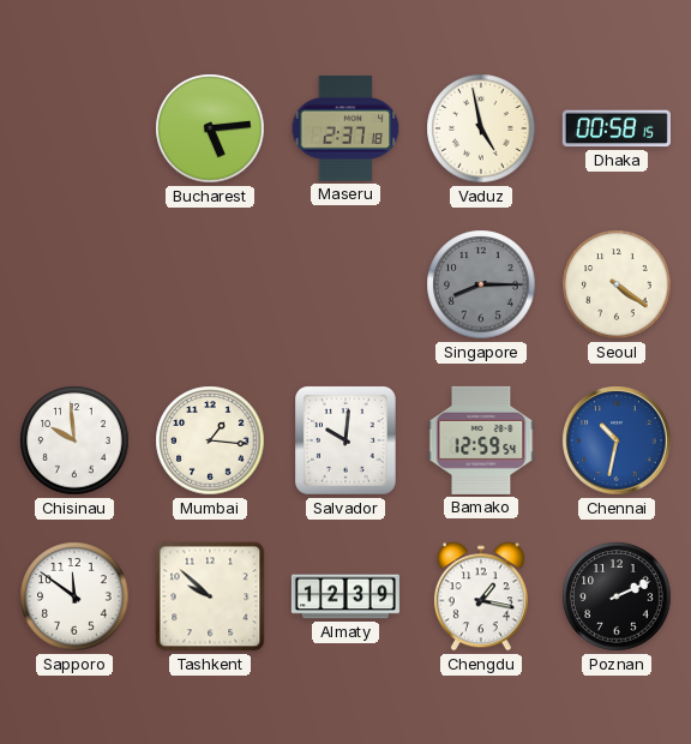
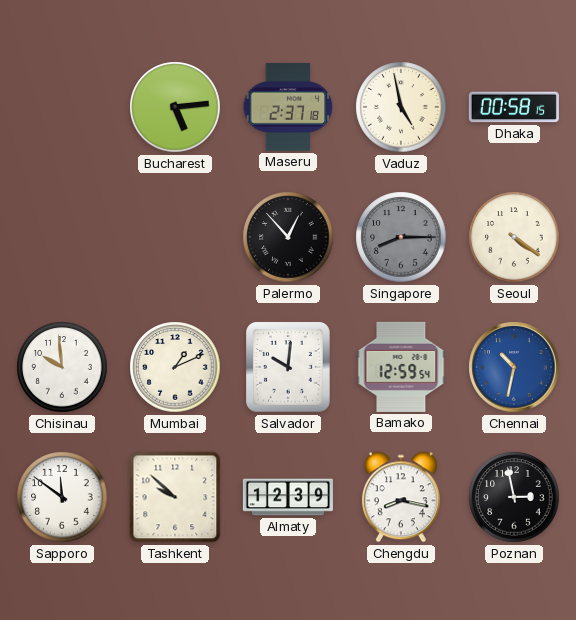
Palermo: none -> 12:53
Mumbai: 1:16 -> 1:11
Chengdu: 1:17 -> 8:17
Poznan: 2:11 -> 2:58
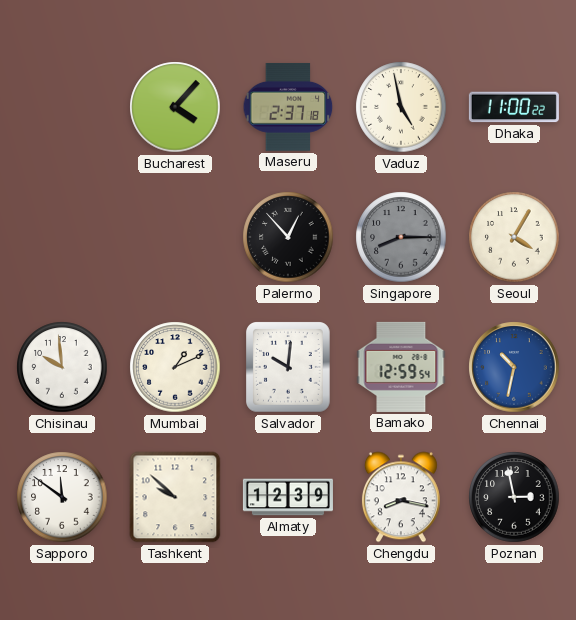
Bucharest: 5:14 -> 4:07
Dhaka: 00:58 -> 11:00
Seoul: 4:21 -> 4:05
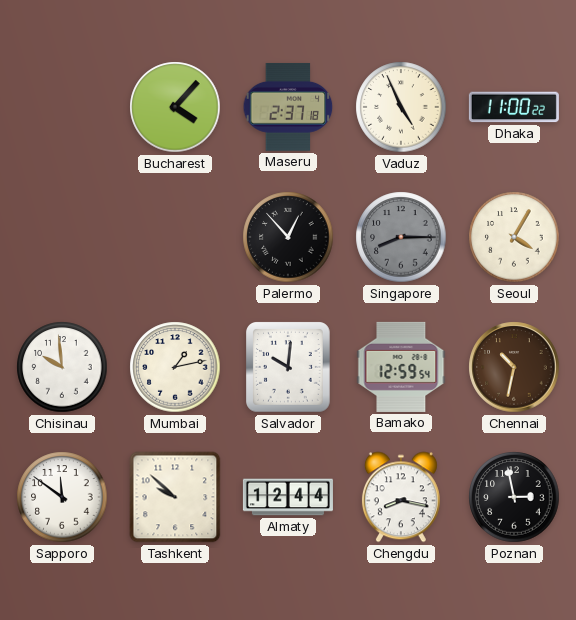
Vaduz: 4:58 -> 4:56
Mumbai: 1:11 -> 1:13
Chennai dial: blue -> brown
Almaty: 12:39 -> 12:44
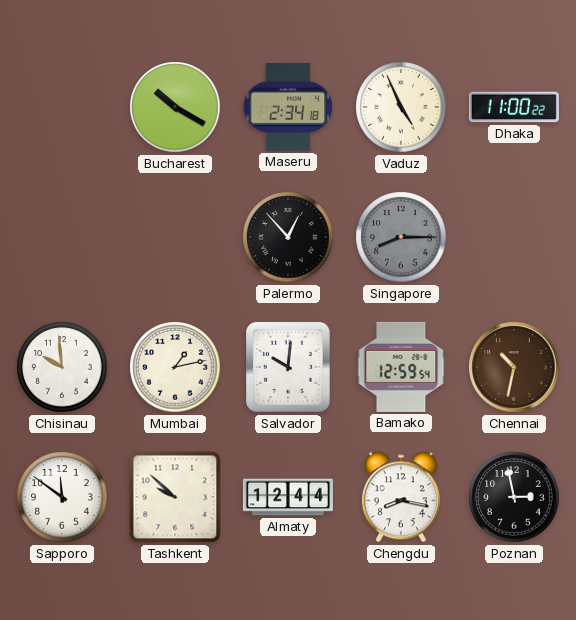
Bucharest: 4:07 -> 10:20
Maseru: 2:37 -> 2:34
Seoul: 4:05 -> none
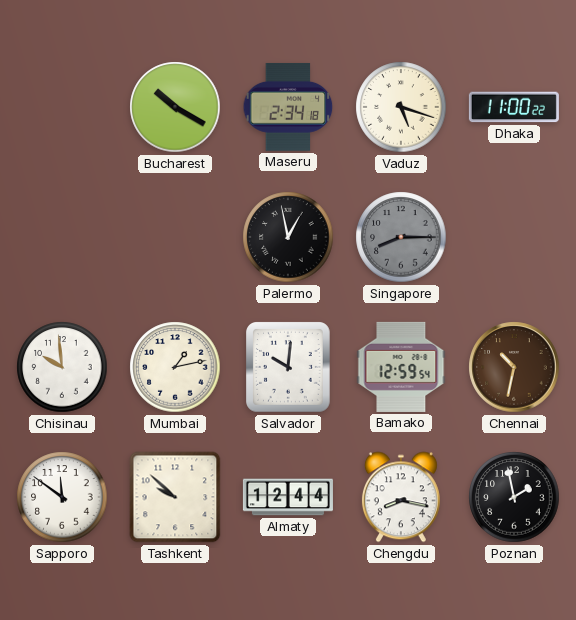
Vaduz: 4:56 -> 5:18
Palermo: 12:53 -> 12:58
Poznan: 2:58 -> 1:58
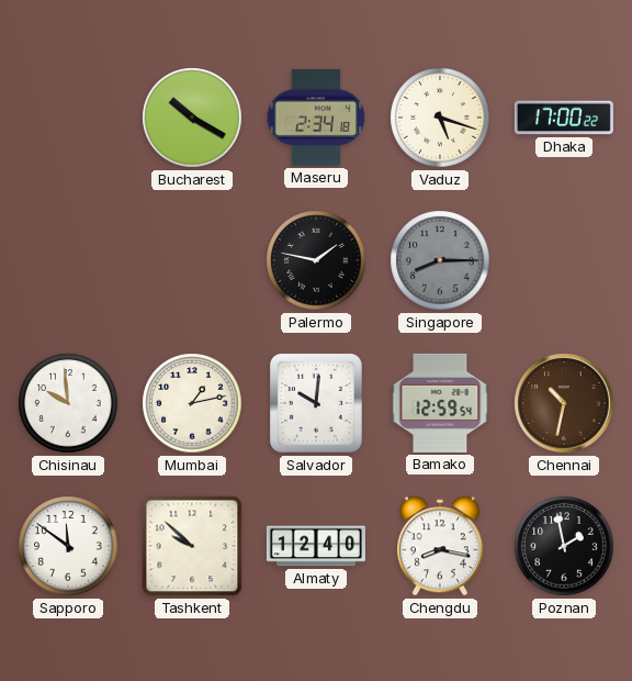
Dhaka: 11:00 -> 17:00
Palermo: 12:58 -> 1:47
Almaty: 12:44 -> 12:40
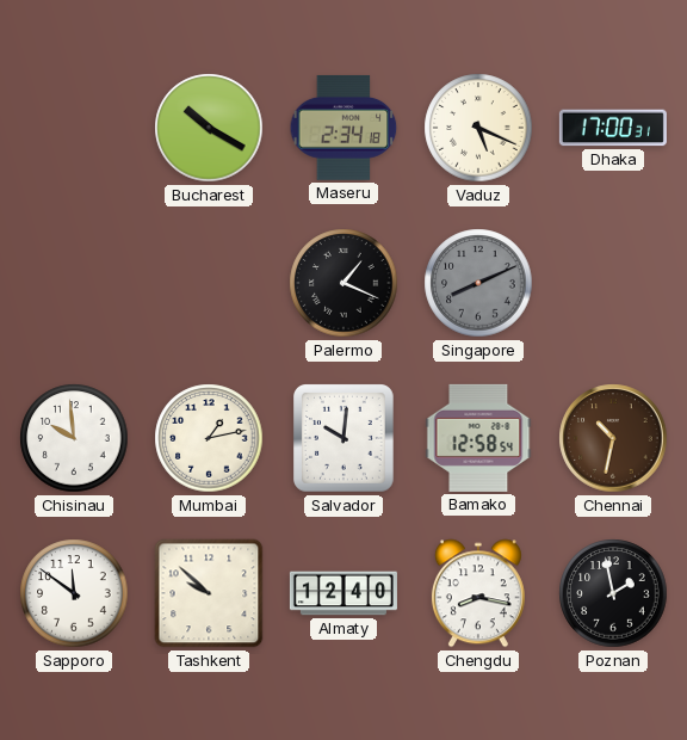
Vaduz: 5:18 -> 5:19
Dhaka: 17:00:22 -> 17:00:31
Palermo: 1:47 -> 1:19
Singapore: 8:15 -> 8:11
Bamako: 12:59 -> 12:58
